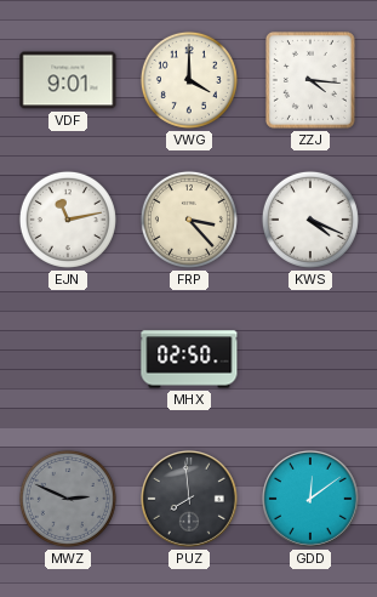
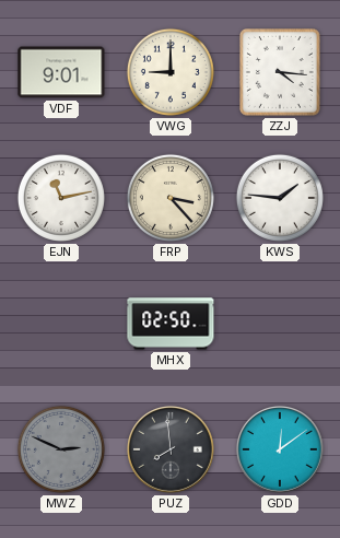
VWG: 4:00 -> 9:00
KWS: 4:19 -> 1:46
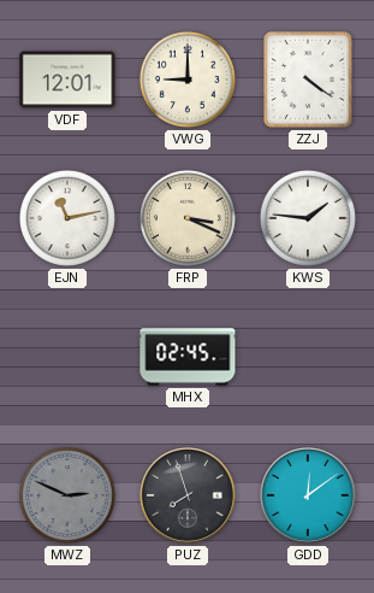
VDF: 9:01 -> 12:01
ZZJ: 4:16 -> 4:21
FRP: 3:23 -> 3:19
MHX: 02:50 -> 02:45
PUZ: 7:59 -> 7:57
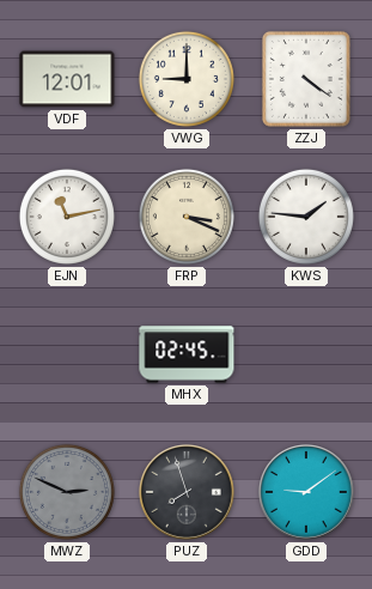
GDD: 12:09 -> 9:09
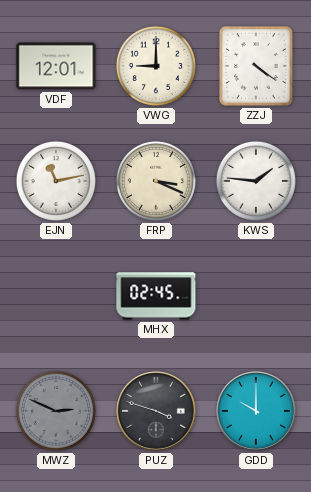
PUZ: 7:57 -> 3:48
GDD: 9:09 -> 10:00
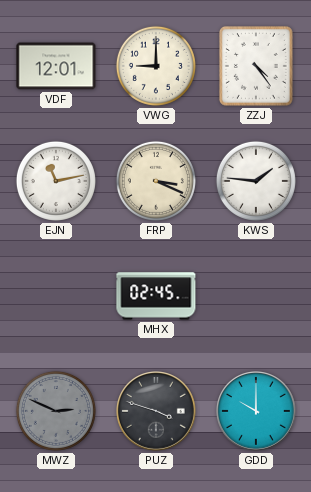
ZZJ: 4:21 -> 4:24
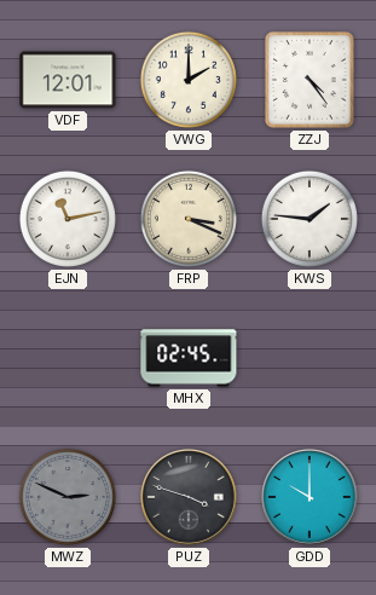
VWG: 9:00 -> 2:00
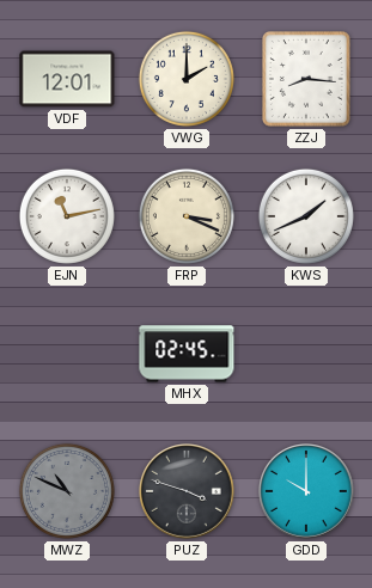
ZZJ: 4:24 -> 8:16
KWS: 1:46 -> 1:41
MWZ: 2:49 -> 10:49
